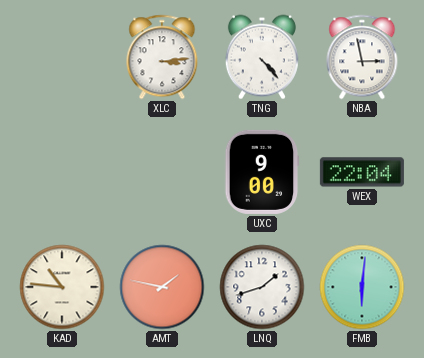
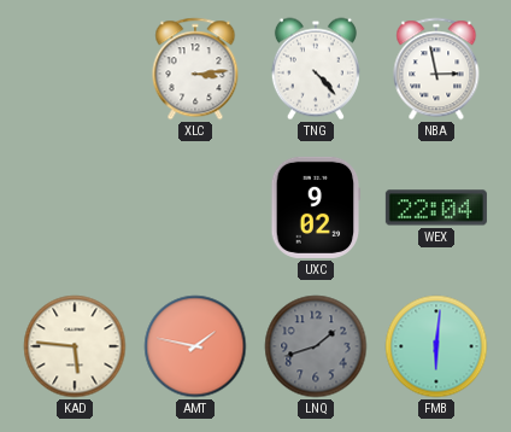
UXC: 9:00 -> 9:02
KAD: 10:46 -> 5:46
LNQ dial: white -> grey
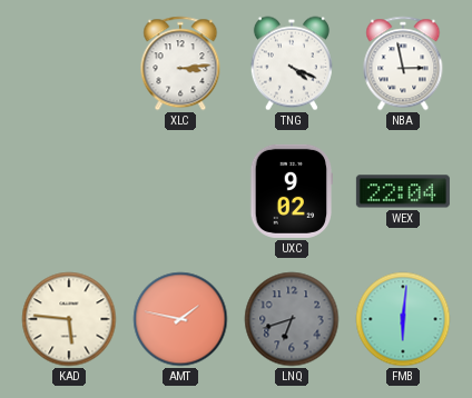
TNG: 4:23 -> 4:19
LNQ: 1:42 -> 6:42
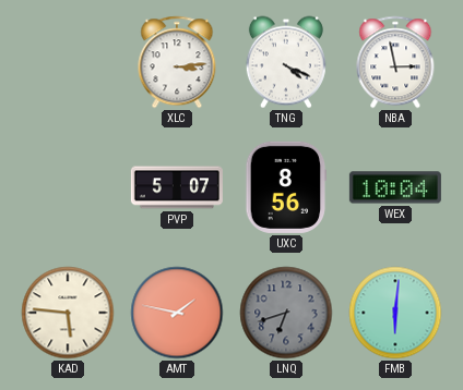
PVP: none -> 5:07
UXC: 9:02 -> 8:56
WEX: 22:04 -> 10:04
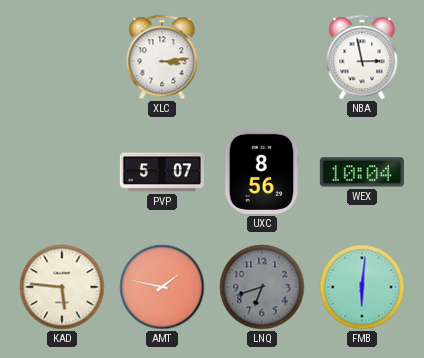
TNG: 4:19 -> none
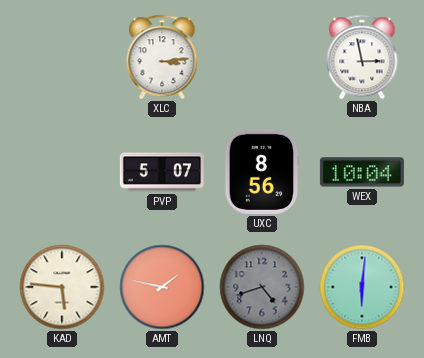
LNQ: 6:42 -> 4:42
